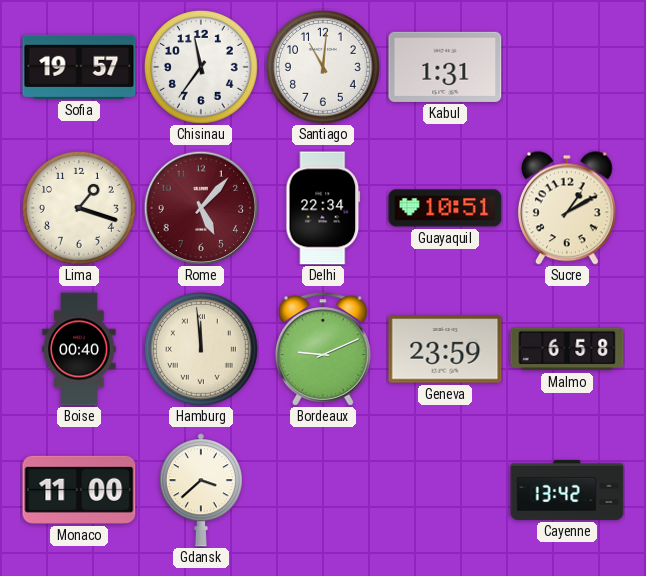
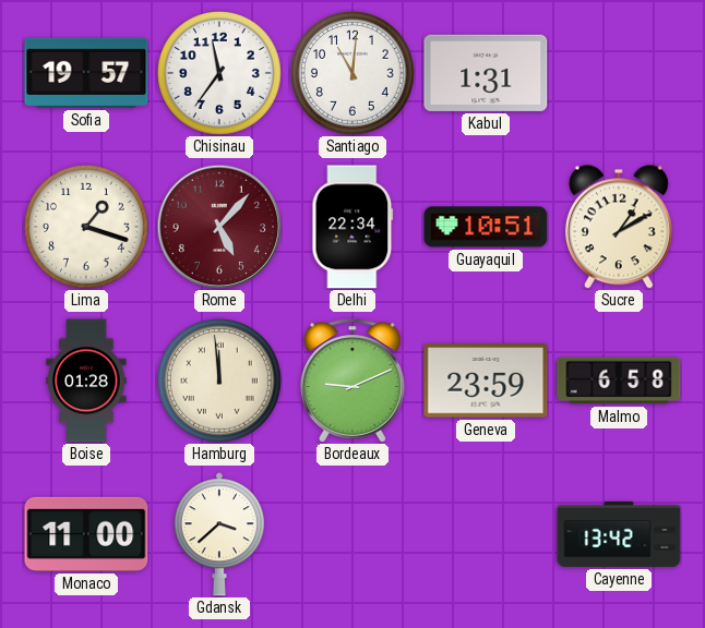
Boise: 00:40 -> 01:28
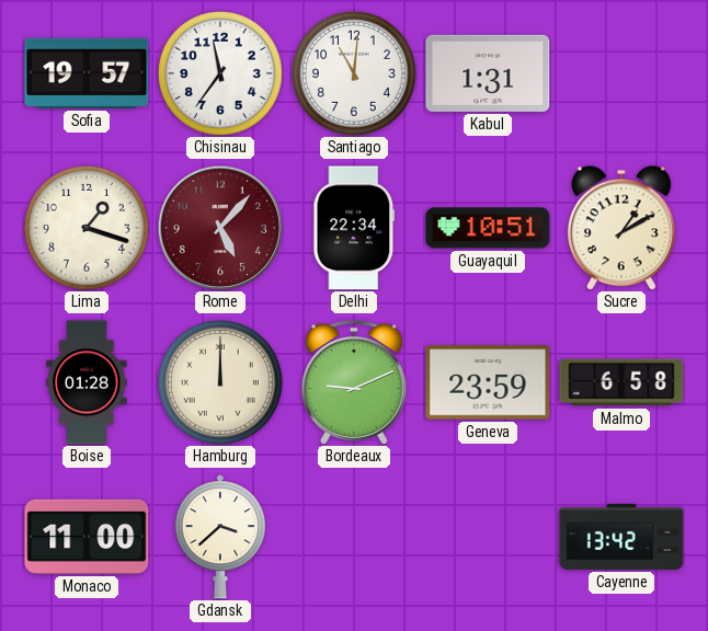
Hamburg: 11:59 -> 12:00
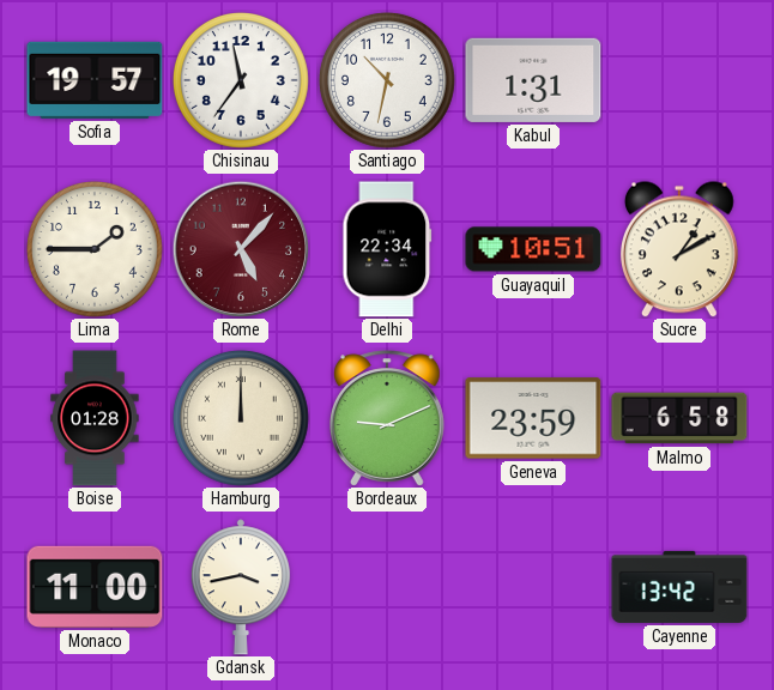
Santiago: 11:01 -> 10:32
Lima: 1:18 -> 1:45
Gdansk: 3:38 -> 3:43
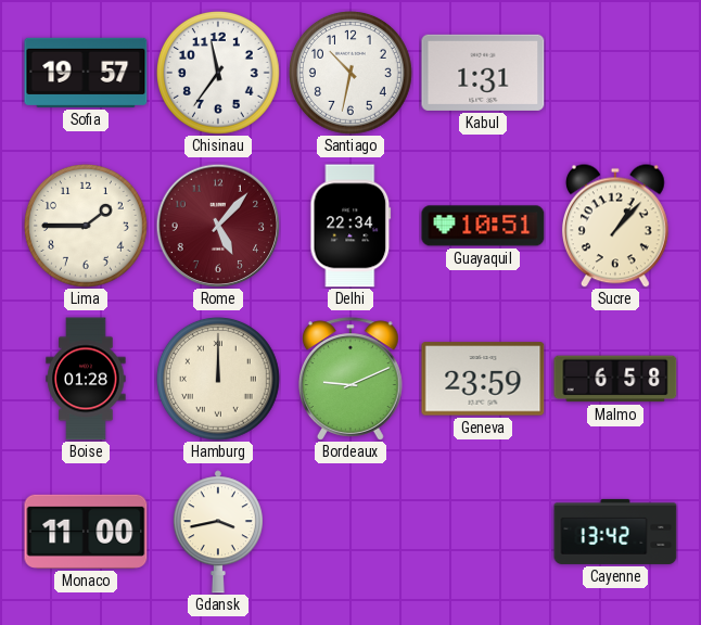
Sucre: 1:10 -> 1:07
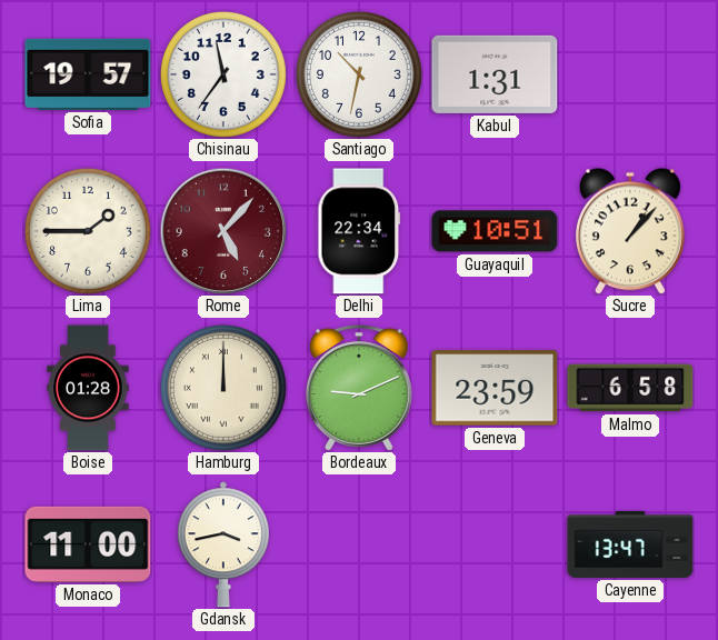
Cayenne: 13:42 -> 13:47
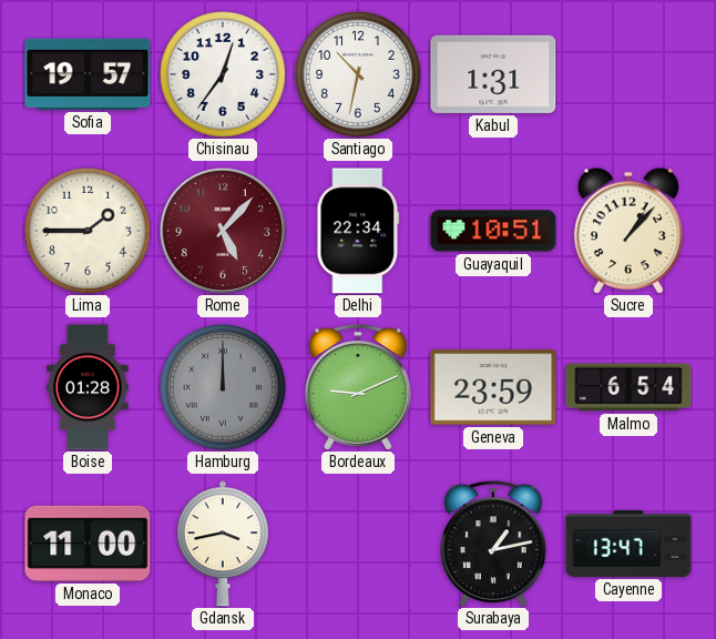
Chisinau: 11:36 -> 12:36
Hamburg dial: cream -> grey
Malmo: 6:58 -> 6:54
Surabaya: none -> 1:13
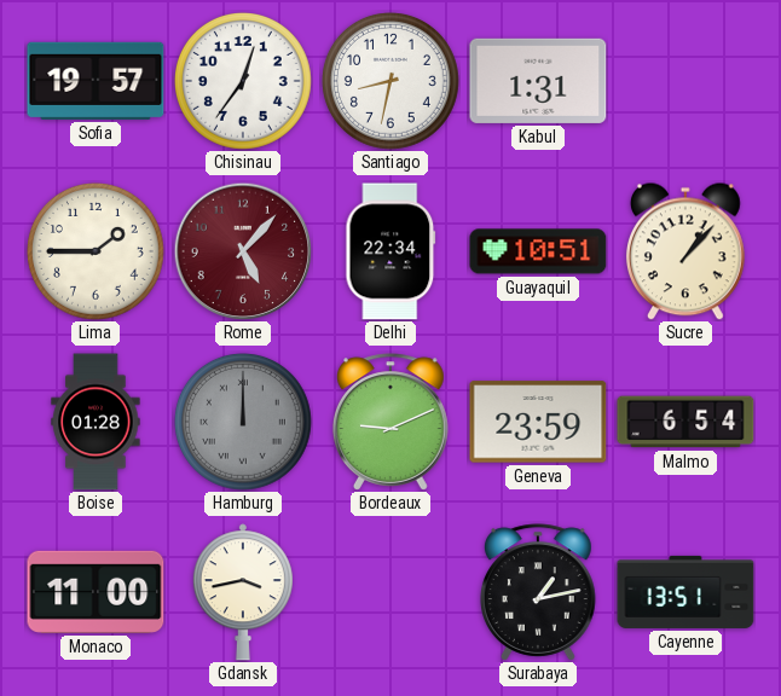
Santiago: 10:32 -> 8:32
Cayenne: 13:47 -> 13:51
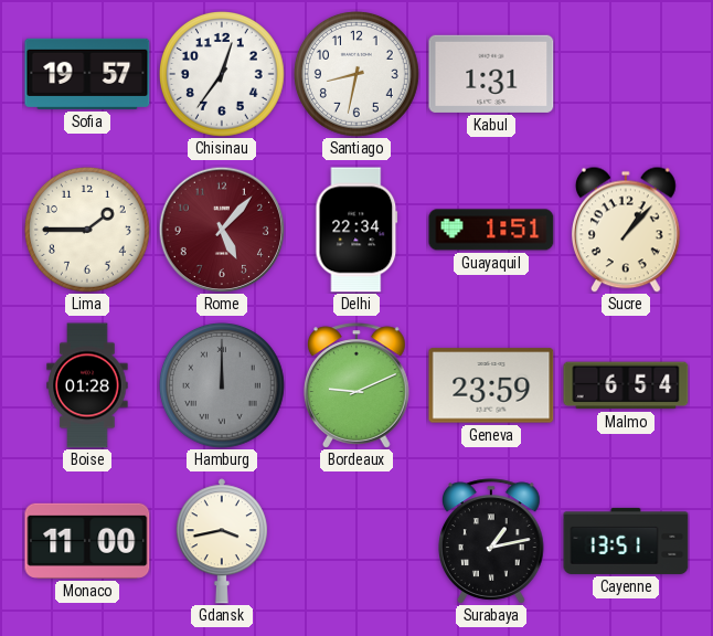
Guayaquil: 10:51 -> 1:51
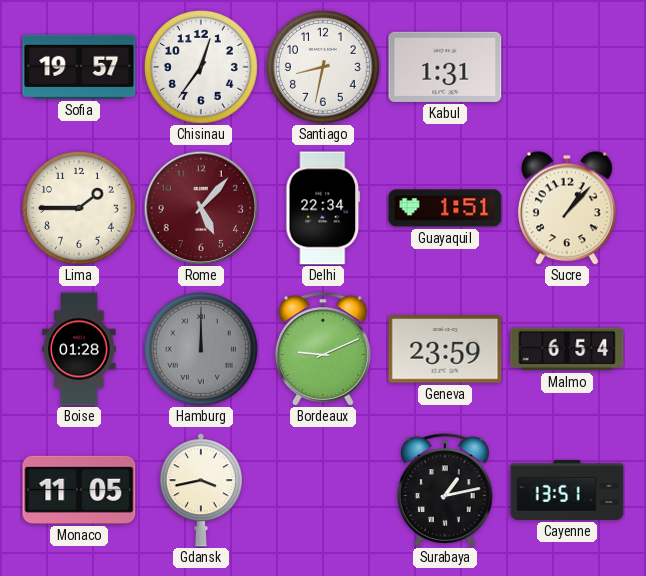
Monaco: 11:00 -> 11:05
